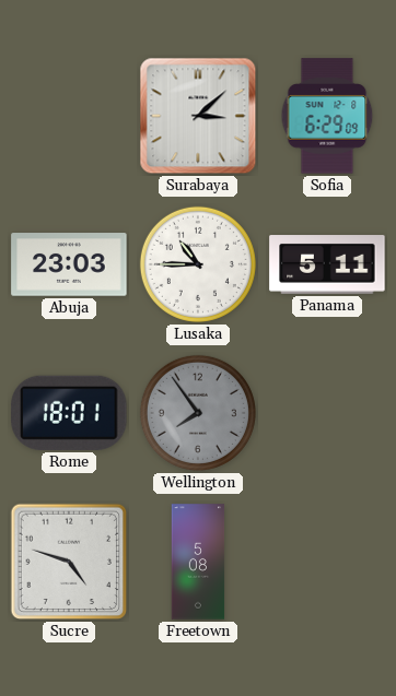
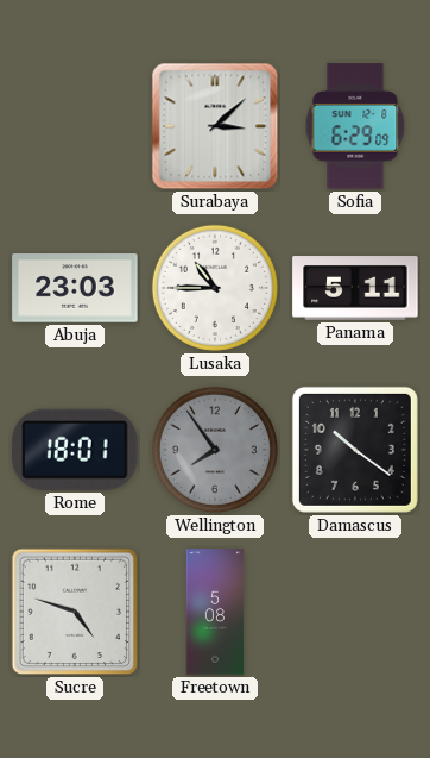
Damascus: none -> 10:21
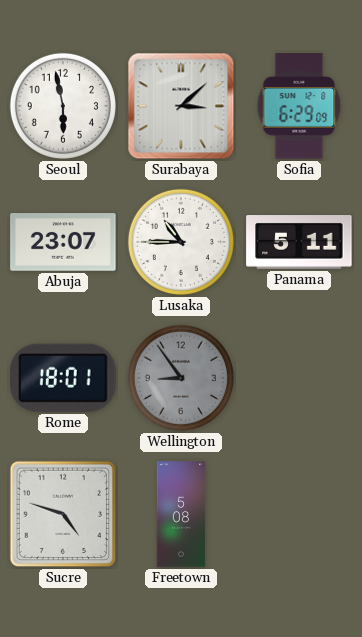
Seoul: none -> 5:58
Abuja: 23:03 -> 23:07
Wellington: 7:54 -> 8:54
Damascus: 10:21 -> none
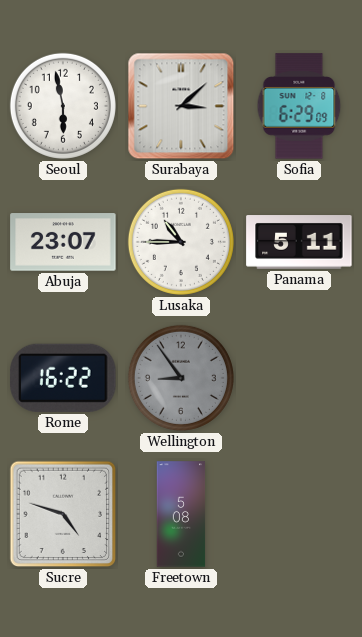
Rome: 18:01 -> 16:22
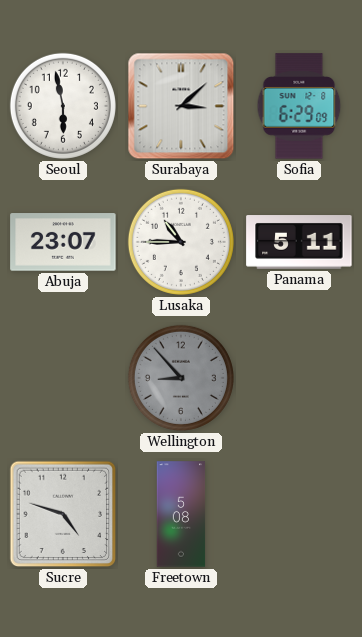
Rome: 16:22 -> none
Wellington: 8:54 -> 8:53
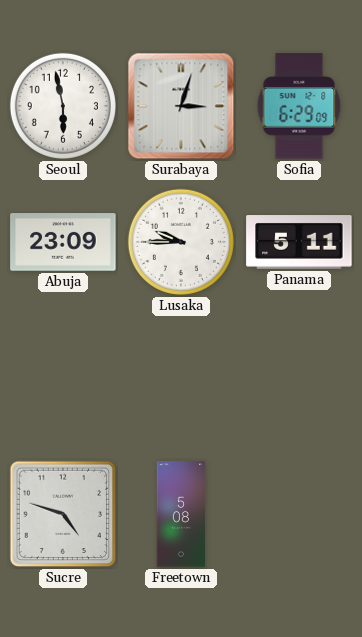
Surabaya: 3:08 -> 3:03
Abuja: 23:07 -> 23:09
Lusaka: 10:45 -> 9:45
Wellington: 8:53 -> none
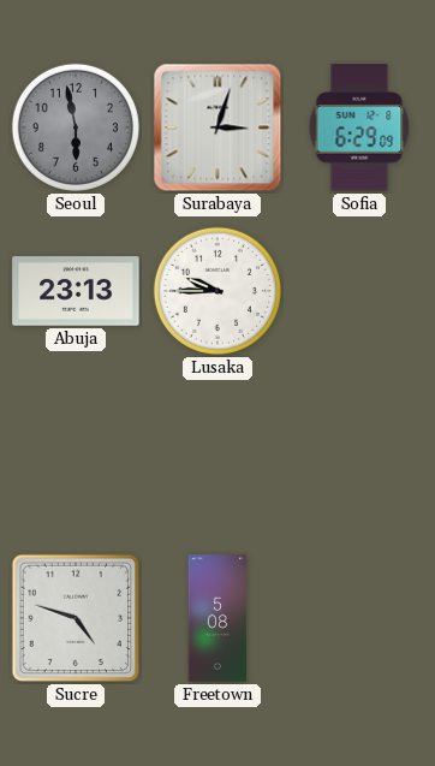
Seoul dial: white -> grey
Abuja: 23:09 -> 23:13
Panama: 5:11 -> none
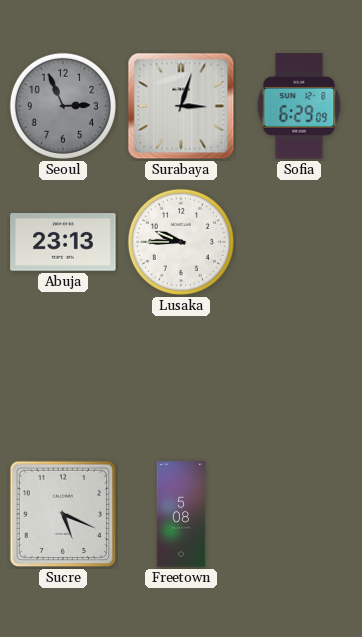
Seoul: 5:58 -> 2:56
Sucre: 4:48 -> 5:19
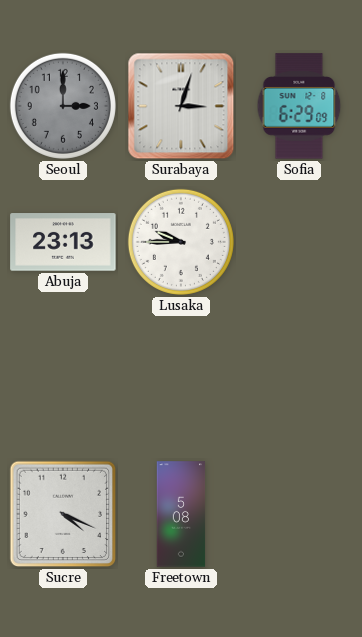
Seoul: 2:56 -> 3:00
Sucre: 5:19 -> 4:19
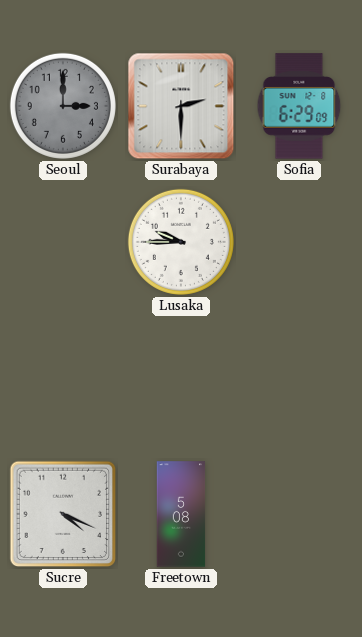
Surabaya: 3:03 -> 2:30
Abuja: 23:13 -> none
